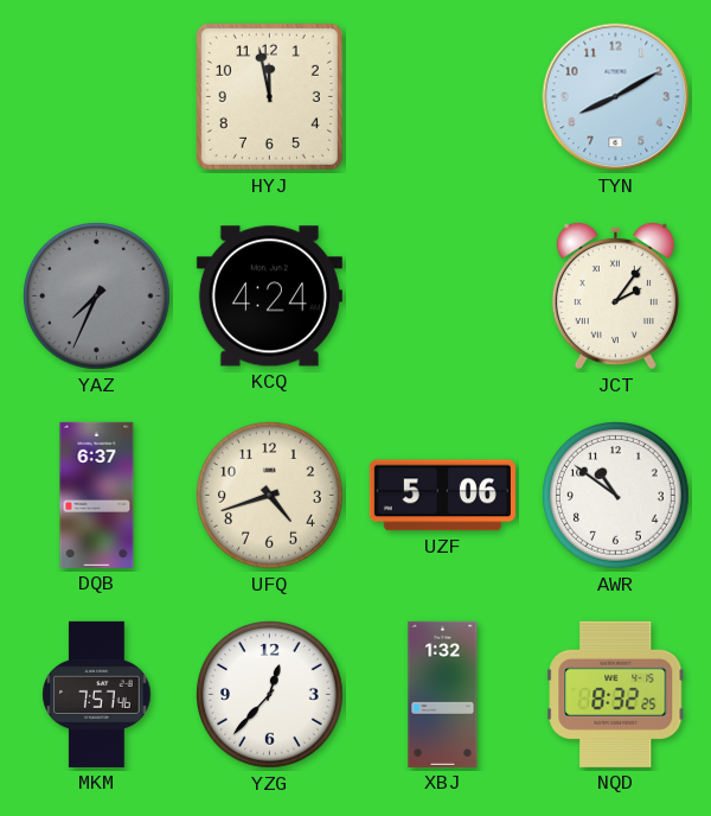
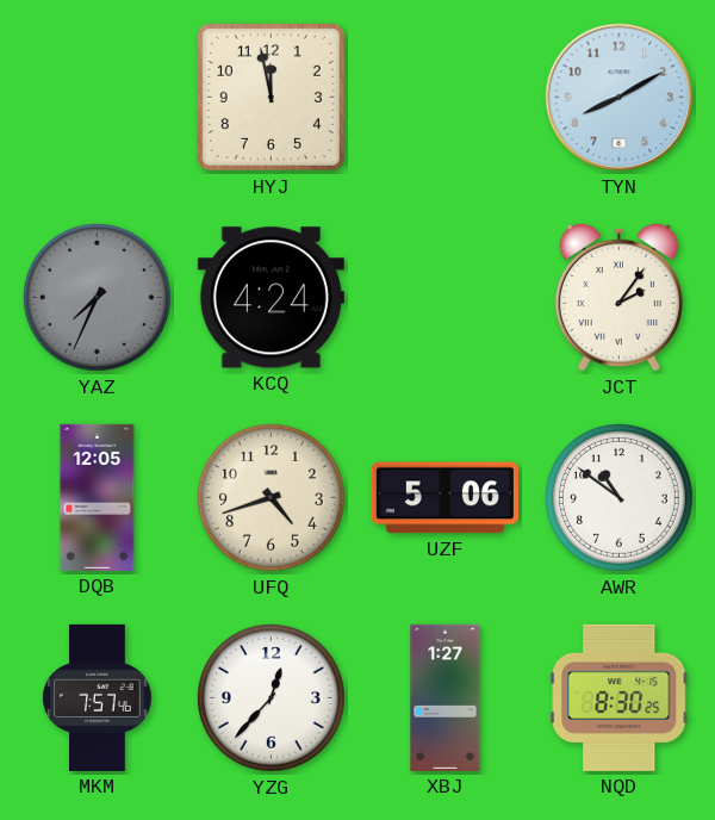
DQB: 6:37 -> 12:05
XBJ: 1:32 -> 1:27
NQD: 8:32 -> 8:30
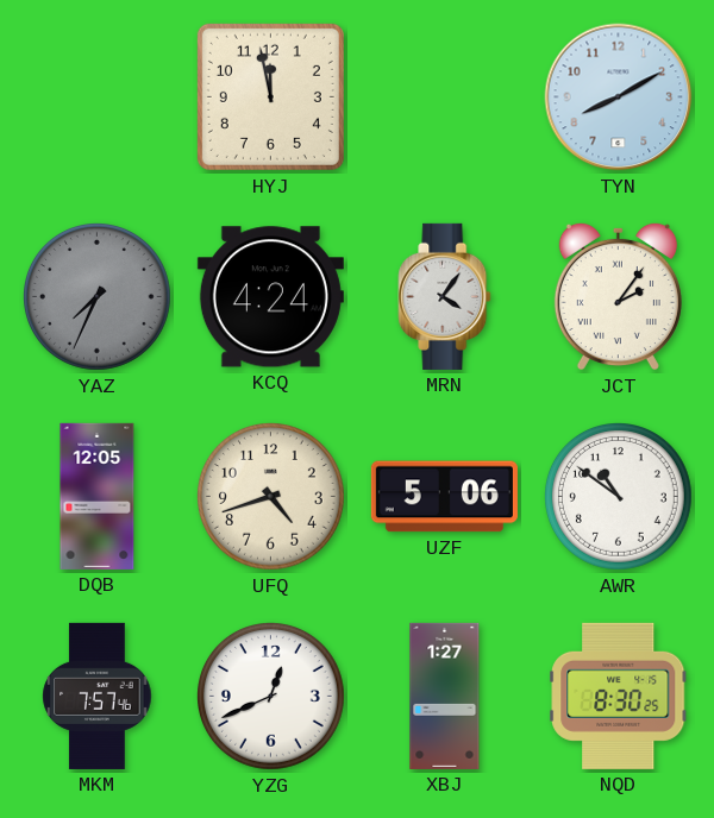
MRN: none -> 4:06
YZG: 12:37 -> 12:41
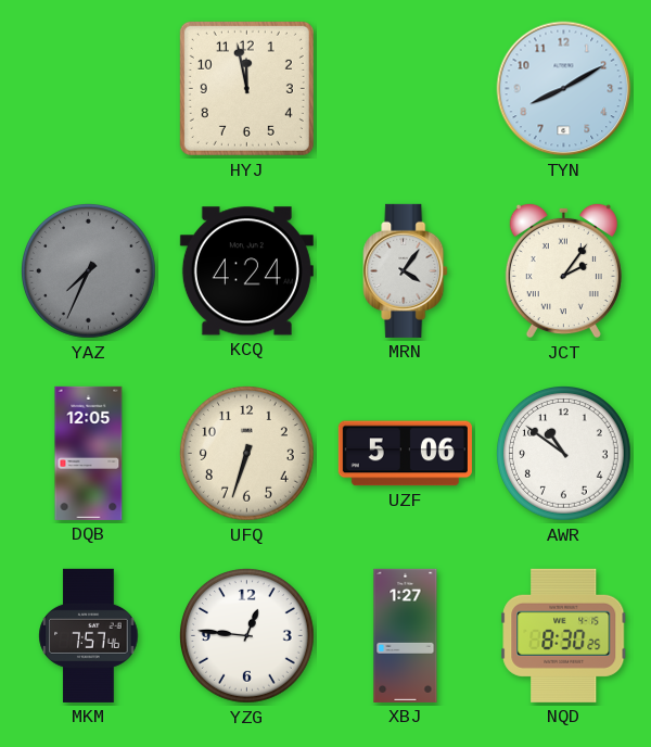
UFQ: 4:42 -> 6:33
YZG: 12:41 -> 12:46
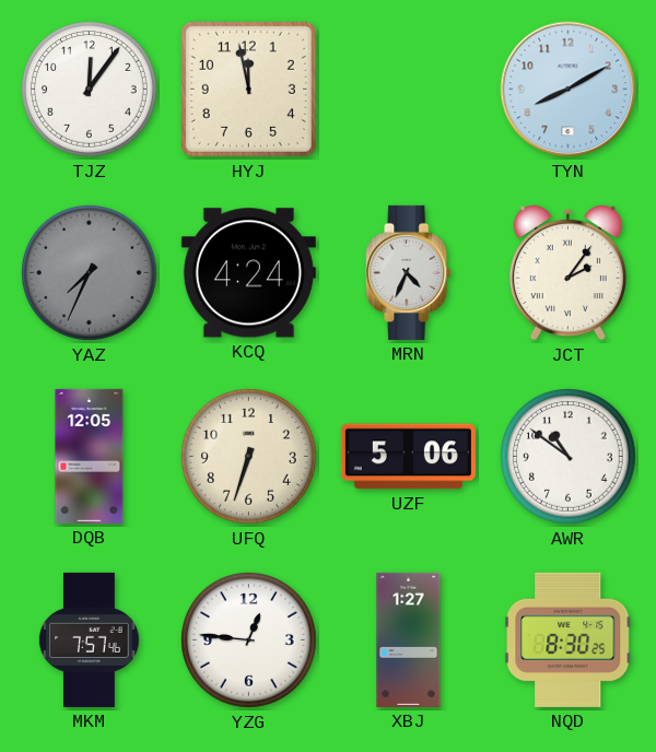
TJZ: none -> 12:06
MRN: 4:06 -> 4:34
